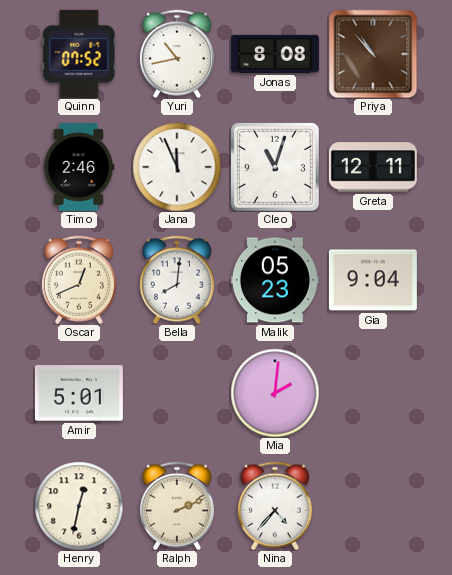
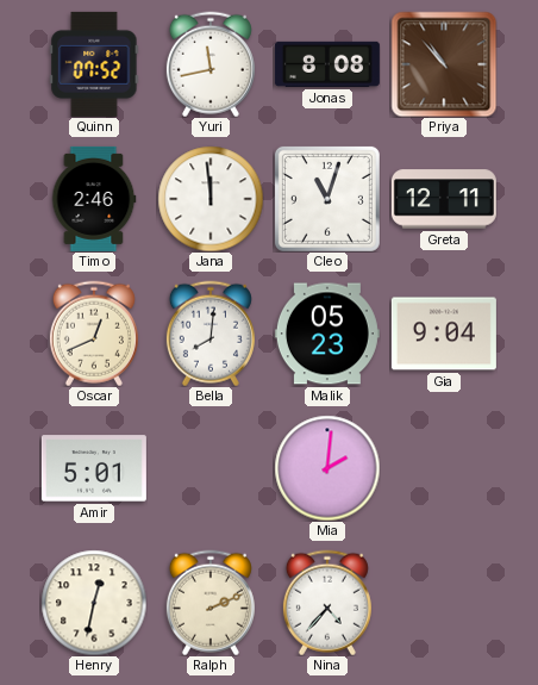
Yuri: 10:43 -> 11:43
Jana: 11:56 -> 11:59
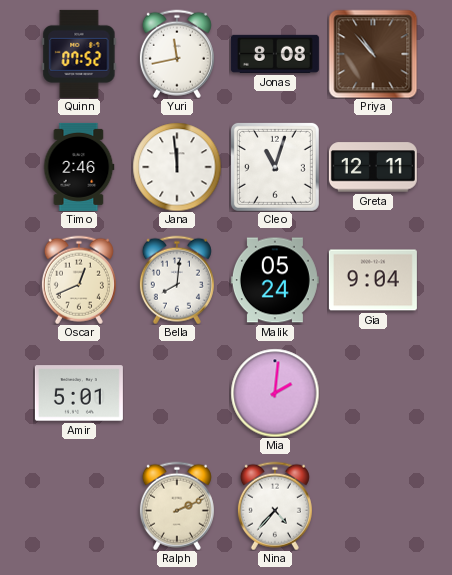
Malik: 05:23 -> 05:24
Henry: 12:32 -> none
